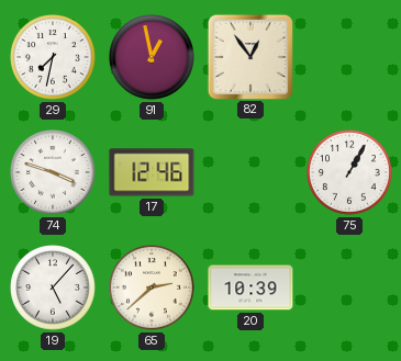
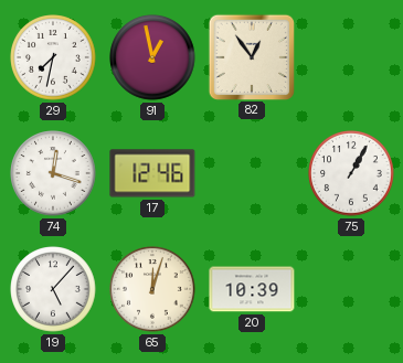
74: 3:48 -> 12:18
65: 2:38 -> 12:03
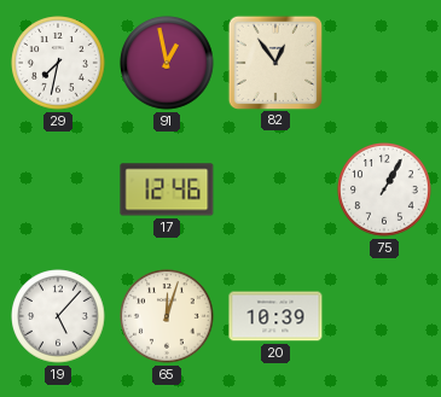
74: 12:18 -> none
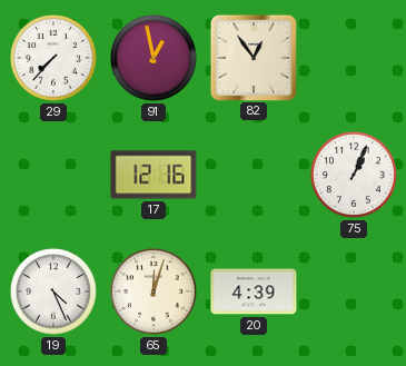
29: 7:32 -> 7:37
17: 12:46 -> 12:16
75: 1:05 -> 1:04
19: 5:07 -> 4:26
20: 10:39 -> 4:39
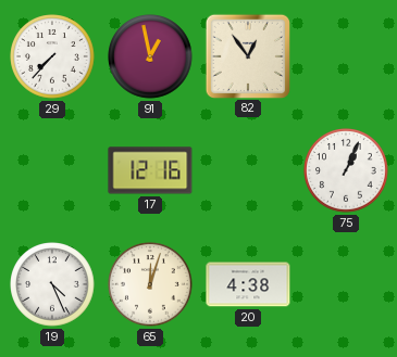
20: 4:39 -> 4:38
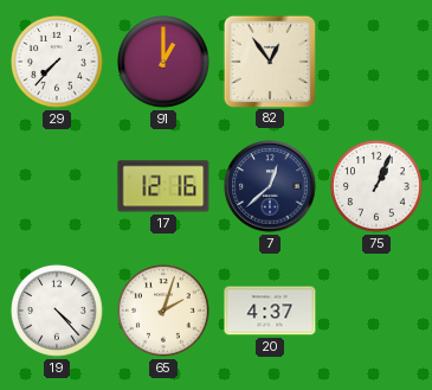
91: 12:58 -> 1:00
7: none -> 12:38
19: 4:26 -> 4:23
65: 12:03 -> 2:03
20: 4:38 -> 4:37
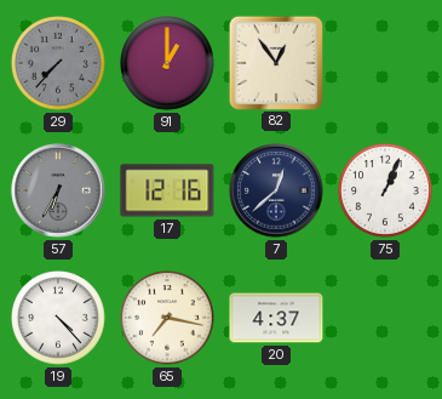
29 dial: white -> grey
57: none -> 6:35
65: 2:03 -> 7:17
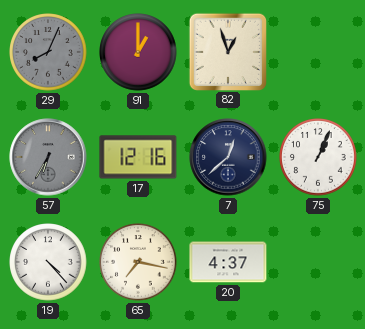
29: 7:37 -> 8:04
82: 12:54 -> 12:57
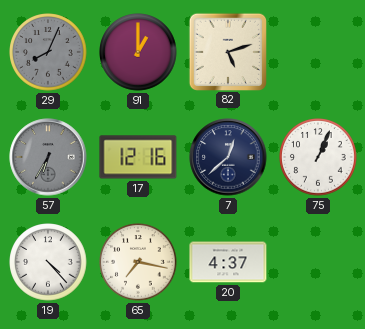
82: 12:57 -> 5:12
